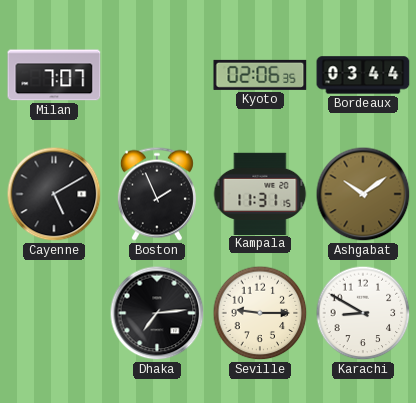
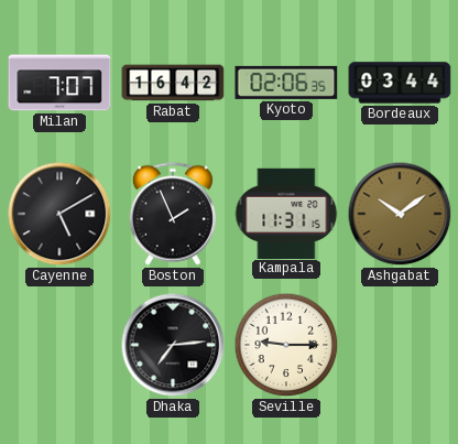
Rabat: none -> 16:42
Karachi: 8:50 -> none
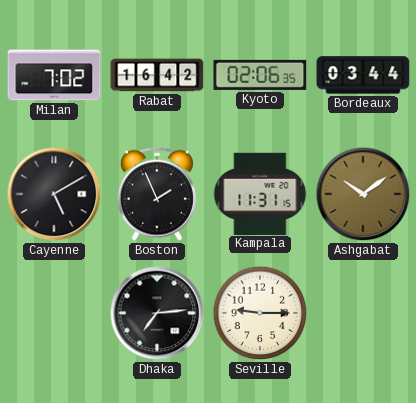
Milan: 7:07 -> 7:02
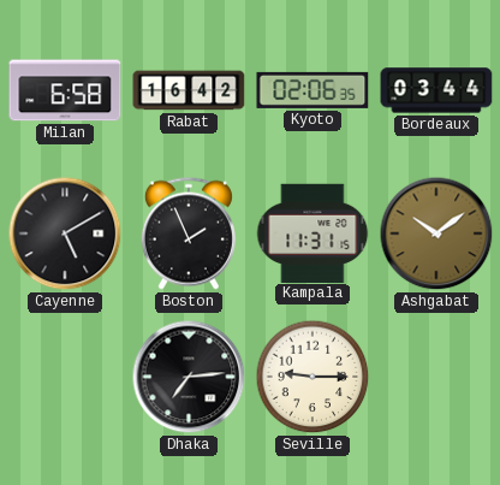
Milan: 7:02 -> 6:58
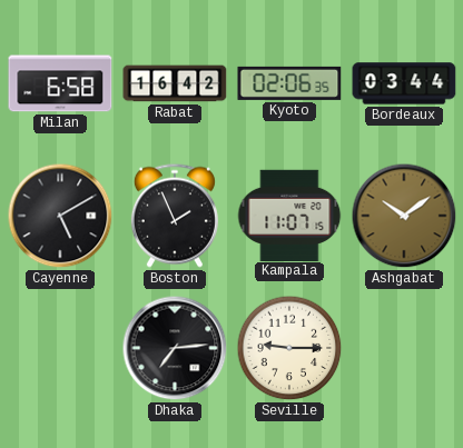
Kampala: 11:31 -> 11:07
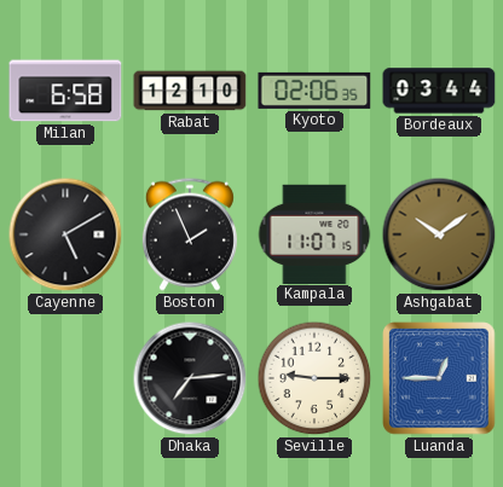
Rabat: 16:42 -> 12:10
Luanda: none -> 12:45
